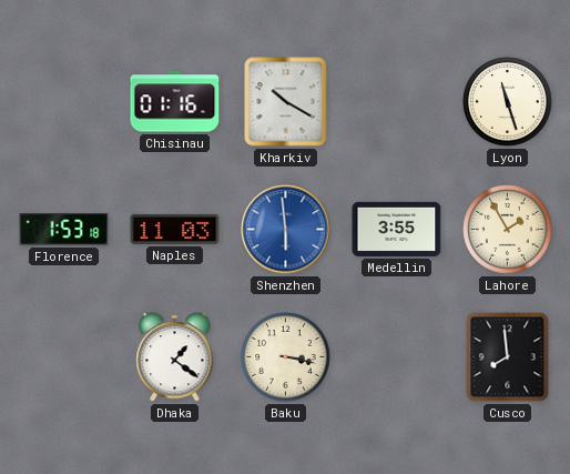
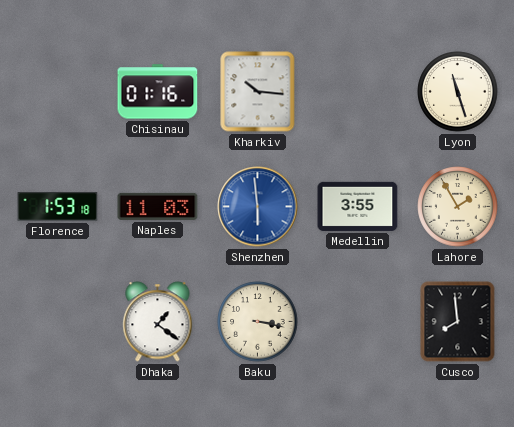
Kharkiv: 10:20 -> 10:16
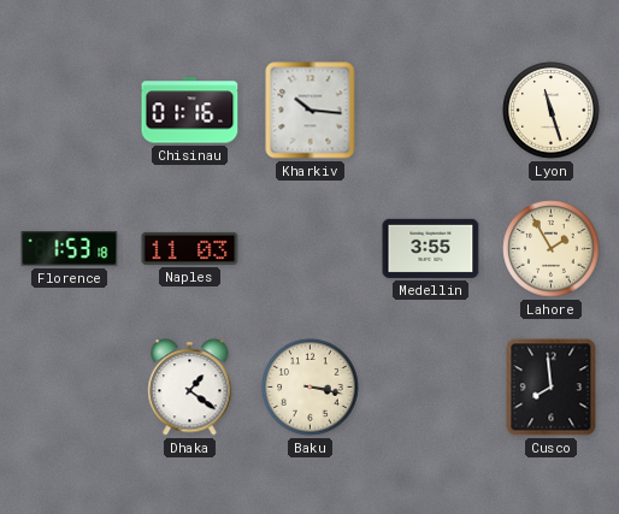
Shenzhen: 5:59 -> none
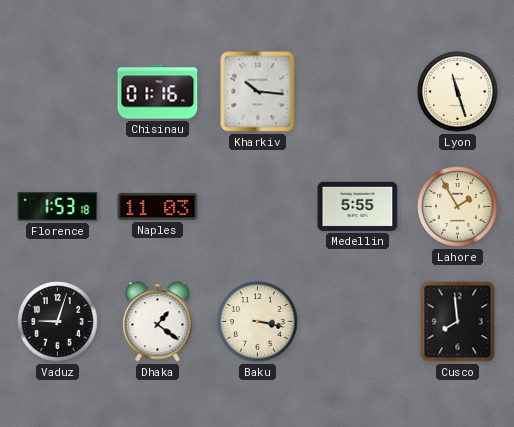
Medellin: 3:55 -> 5:55
Vaduz: none -> 9:03
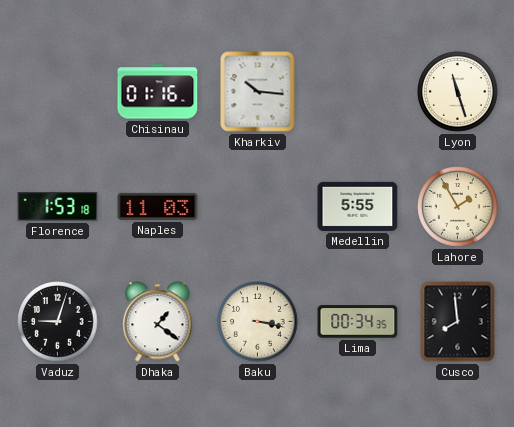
Lima: none -> 00:34
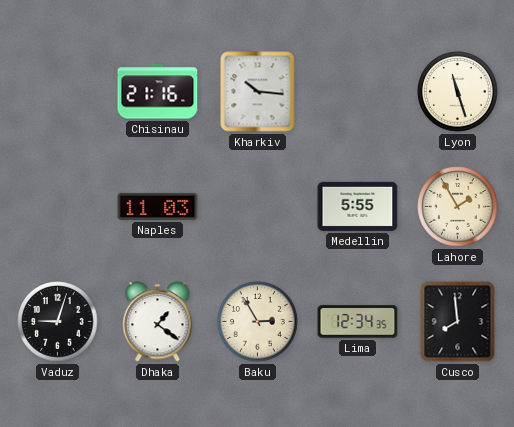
Chisinau: 01:16 -> 21:16
Florence: 1:53 -> none
Baku: 3:17 -> 2:55
Lima: 00:34 -> 12:34
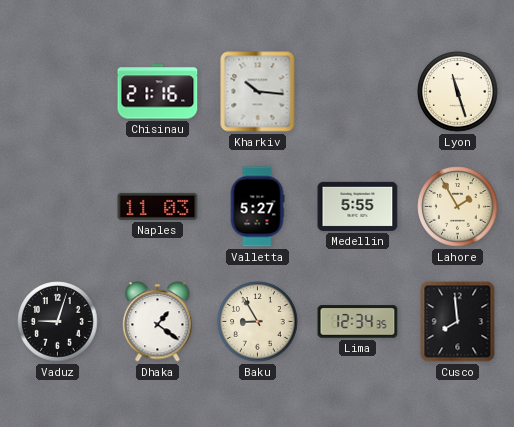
Valletta: none -> 5:27
Baku: 2:55 -> 8:55
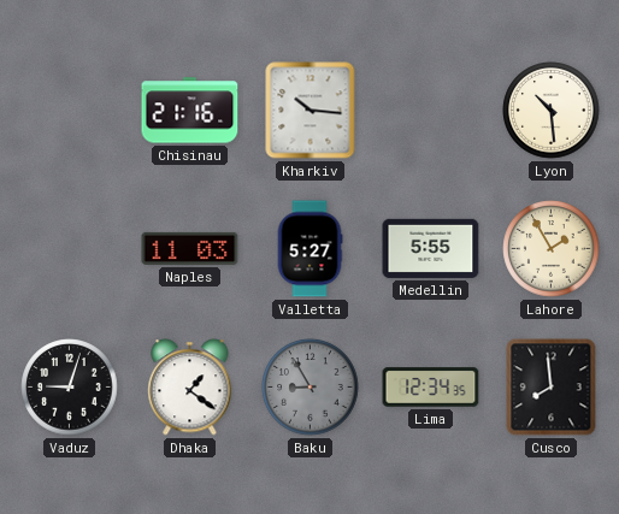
Lyon: 11:27 -> 10:29
Baku dial: cream -> grey
